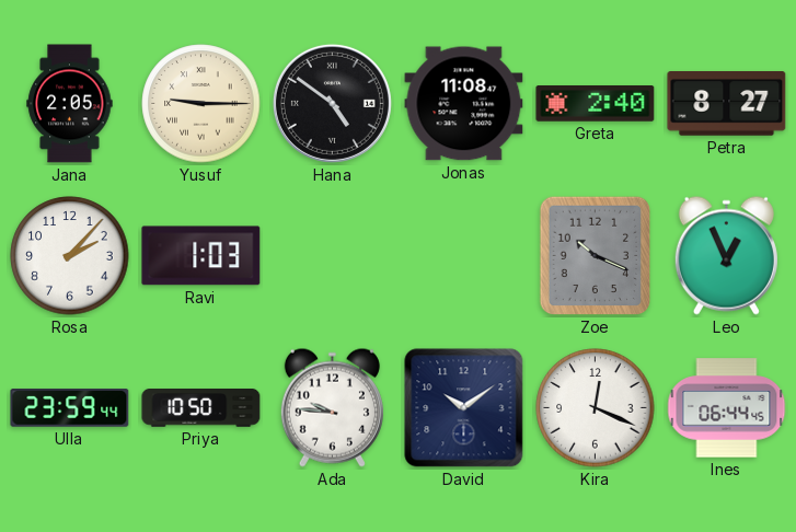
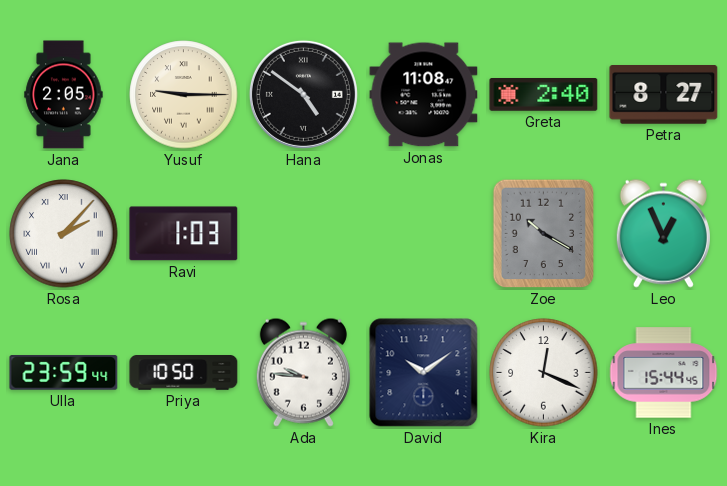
Rosa numerals: Arabic -> Roman
Zoe: 10:19 -> 10:20
Ines: 06:44 -> 15:44
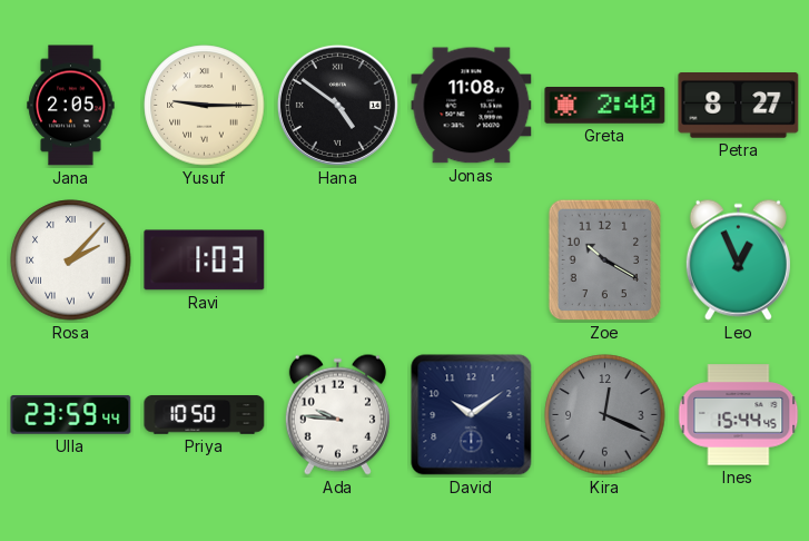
Kira dial: white -> grey
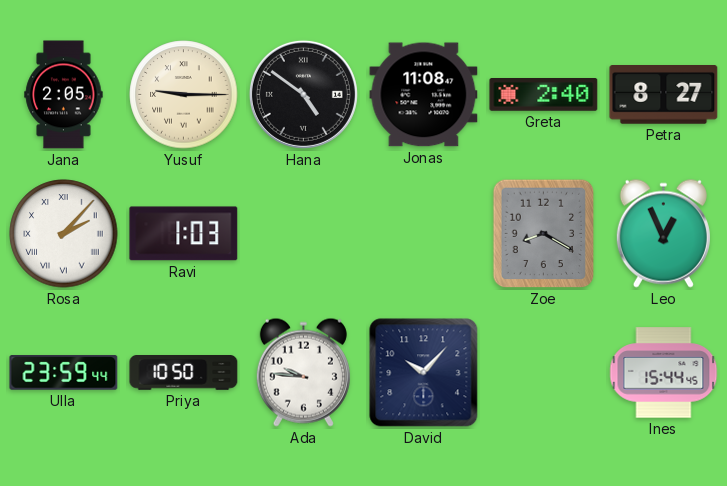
Zoe: 10:20 -> 8:20
David: 10:09 -> 10:07
Kira: 12:19 -> none
